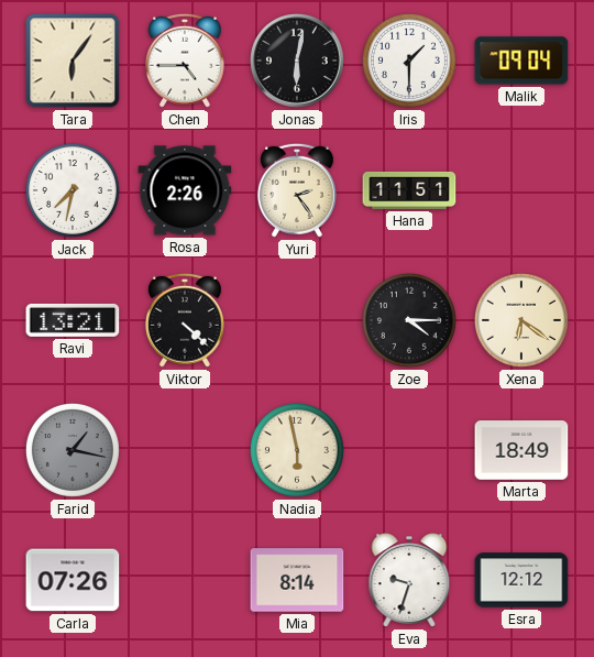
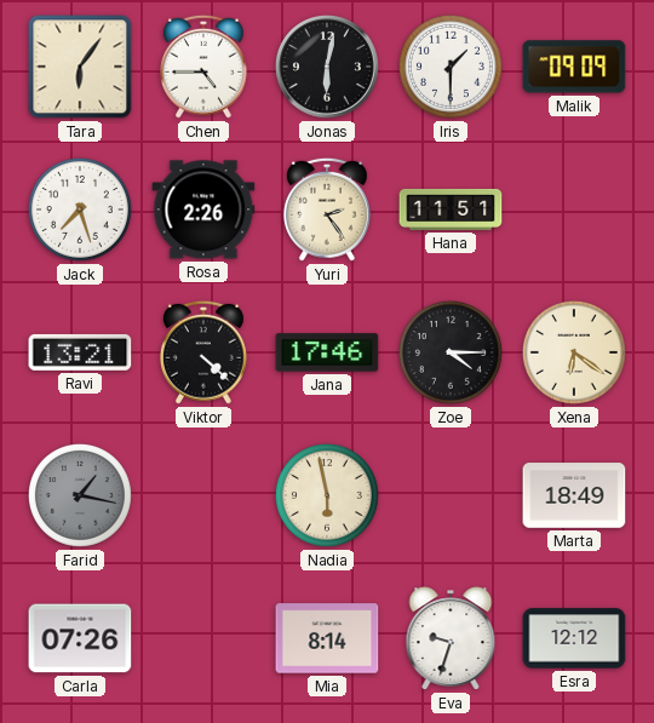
Malik: 09:04 -> 09:09
Jack: 7:32 -> 7:27
Jana: none -> 17:46
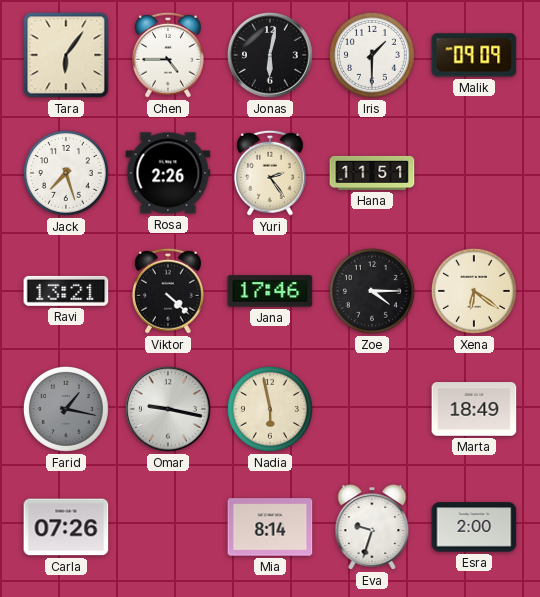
Omar: none -> 9:17
Esra: 12:12 -> 2:00
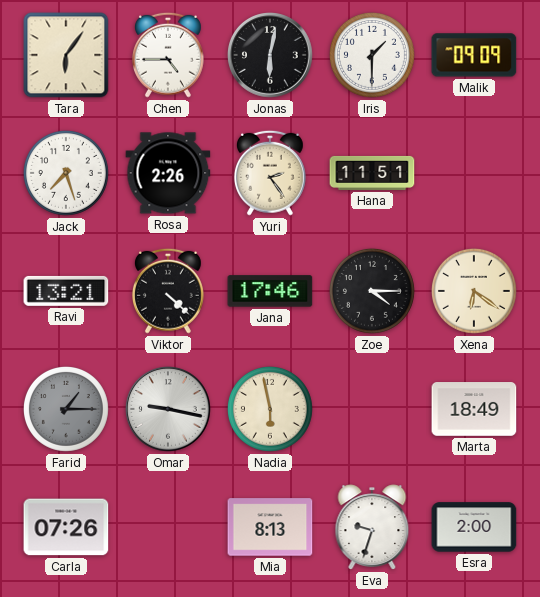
Farid: 1:17 -> 1:15
Mia: 8:14 -> 8:13
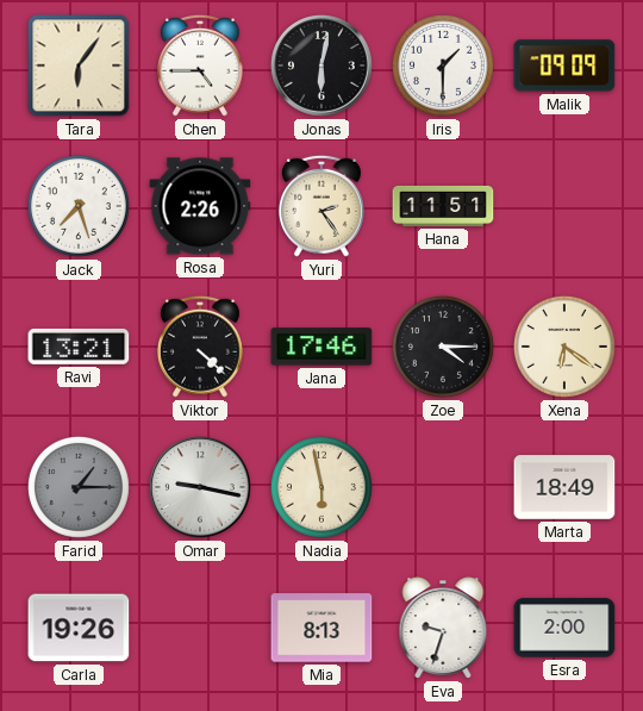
Carla: 07:26 -> 19:26
